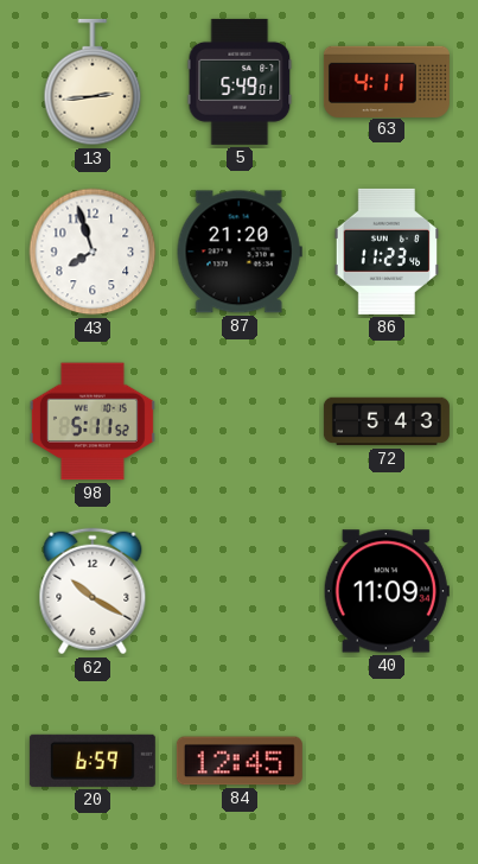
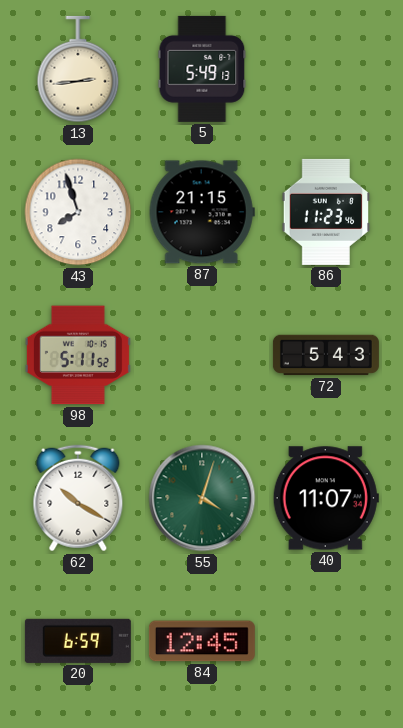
5: 5:49:01 -> 5:49:13
63: 4:11 -> none
87: 21:20 -> 21:15
55: none -> 4:03
40: 11:09 -> 11:07
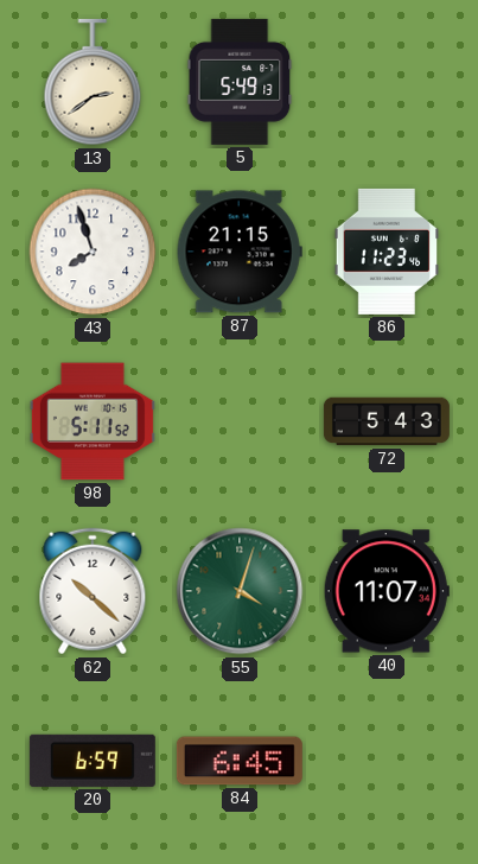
13: 2:44 -> 2:39
62: 10:20 -> 10:22
84: 12:45 -> 6:45
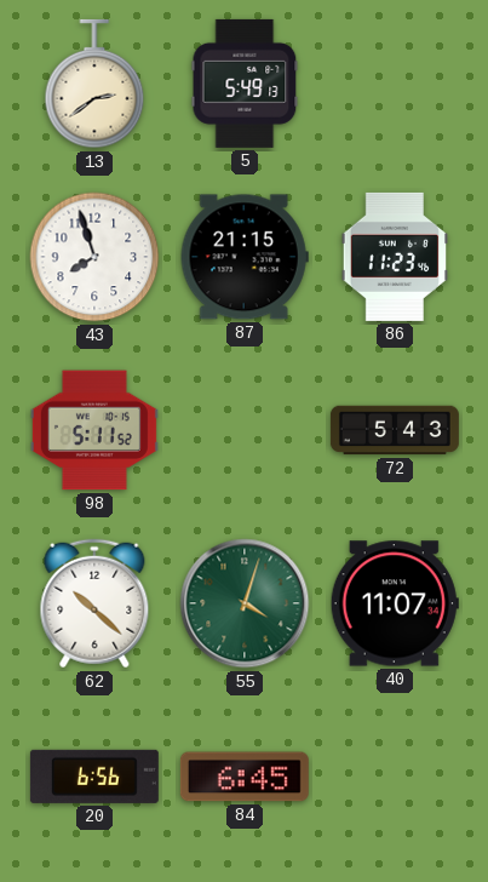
20: 6:59 -> 6:56
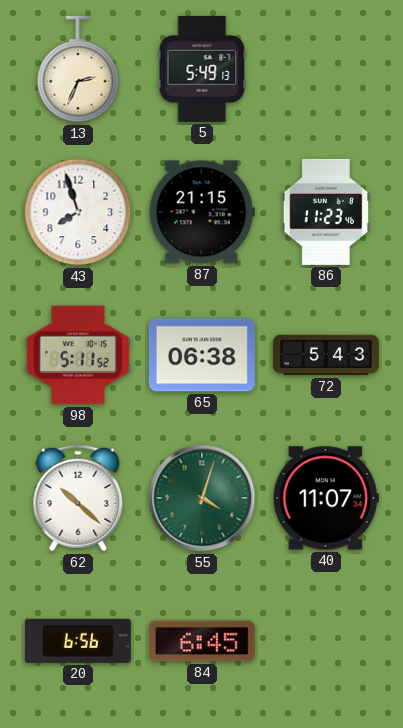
13: 2:39 -> 2:34
65: none -> 06:38
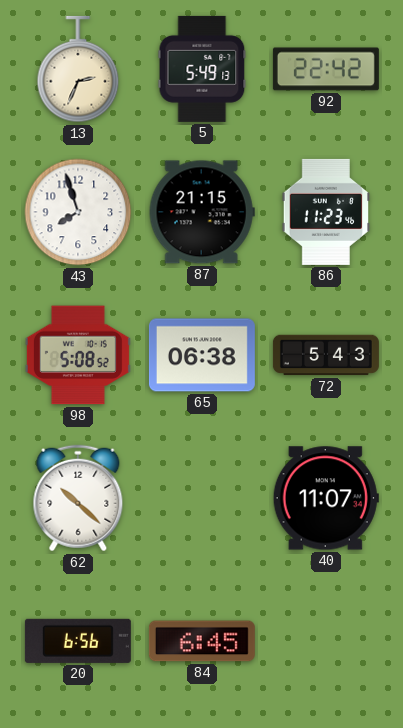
92: none -> 22:42
98: 5:11 -> 5:08
55: 4:03 -> none
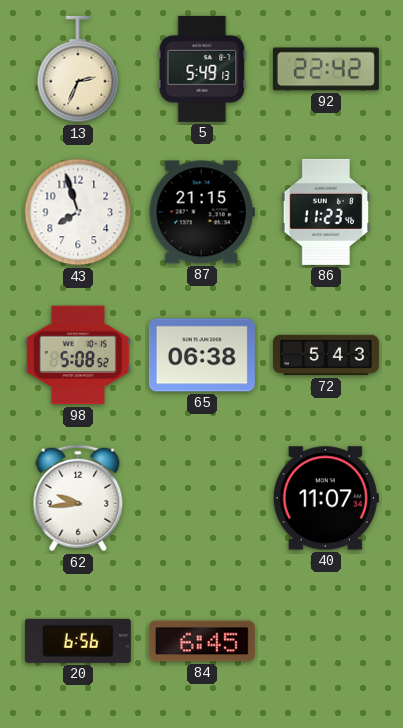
62: 10:22 -> 9:44
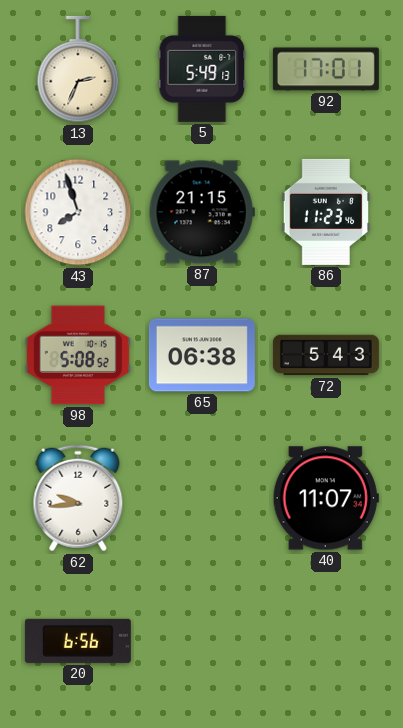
92: 22:42 -> 17:01
84: 6:45 -> none
